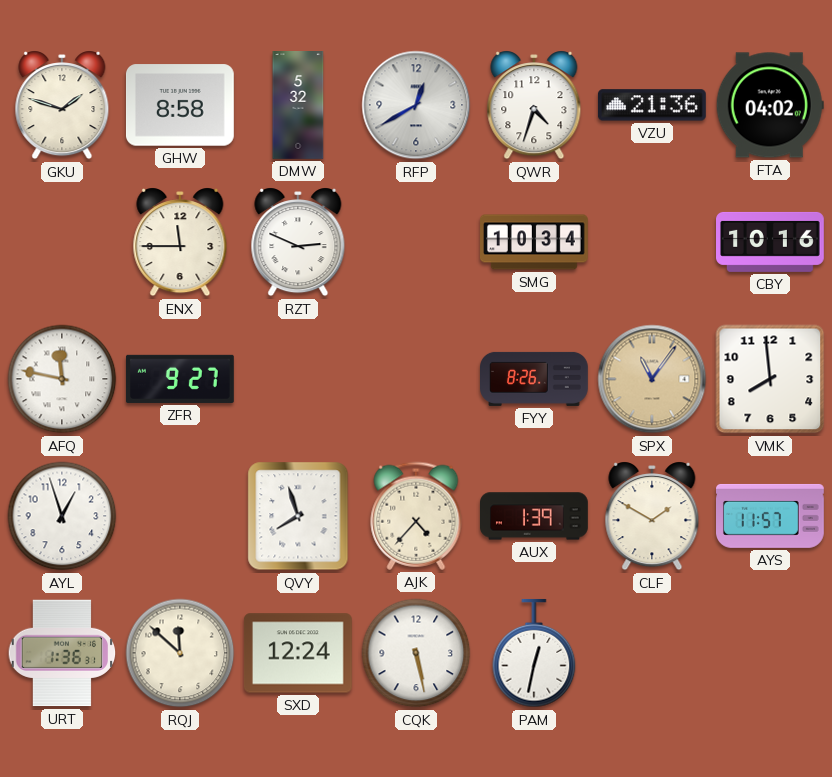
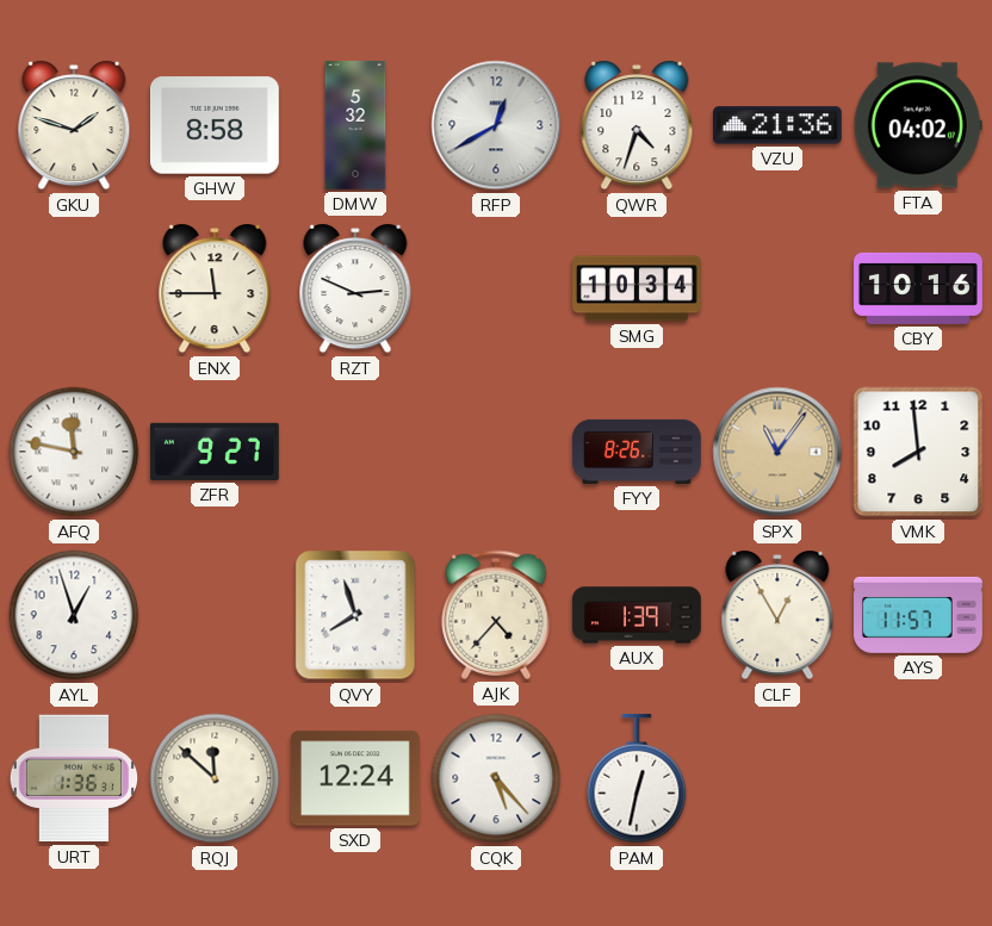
CLF: 1:50 -> 12:55
CQK: 5:28 -> 5:23
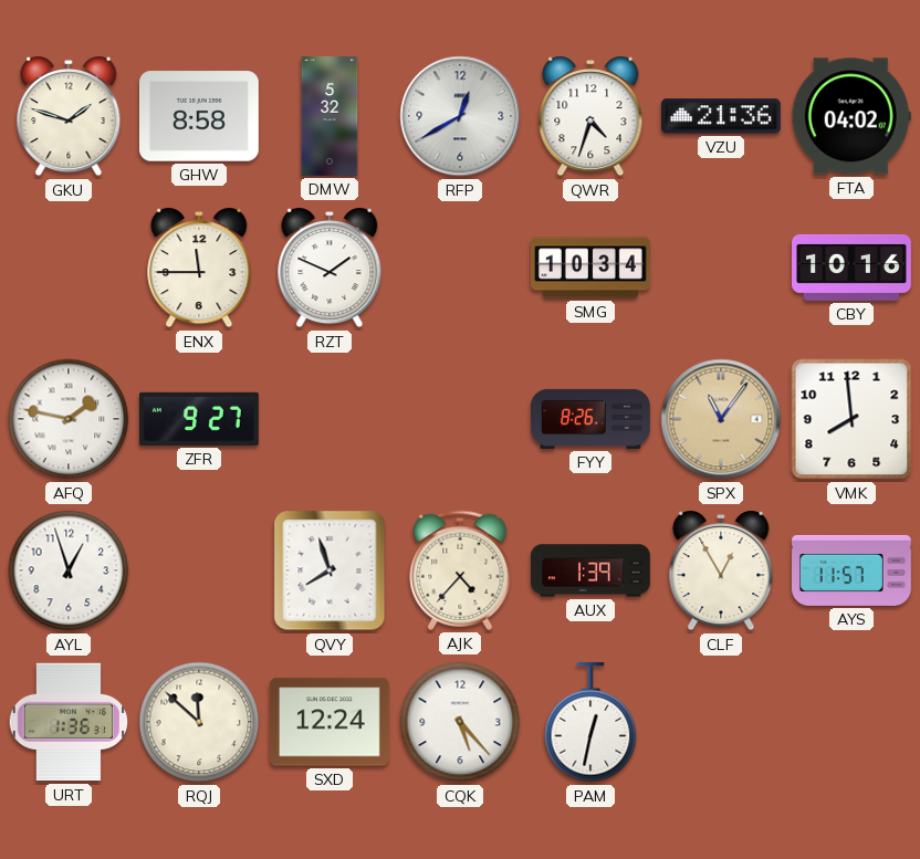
RZT: 2:49 -> 1:49
AFQ: 11:47 -> 1:47
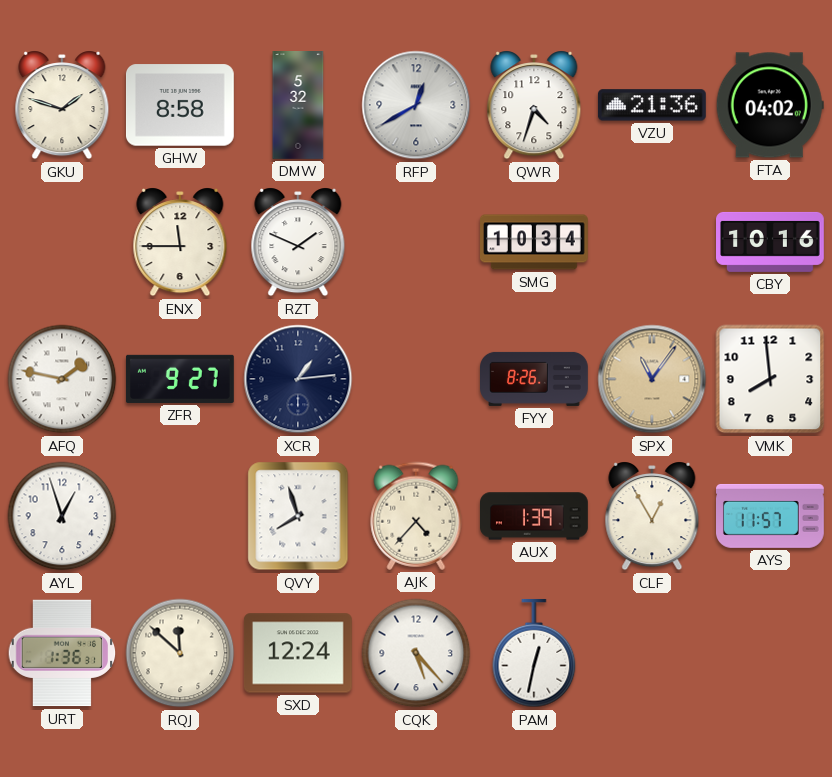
XCR: none -> 1:14
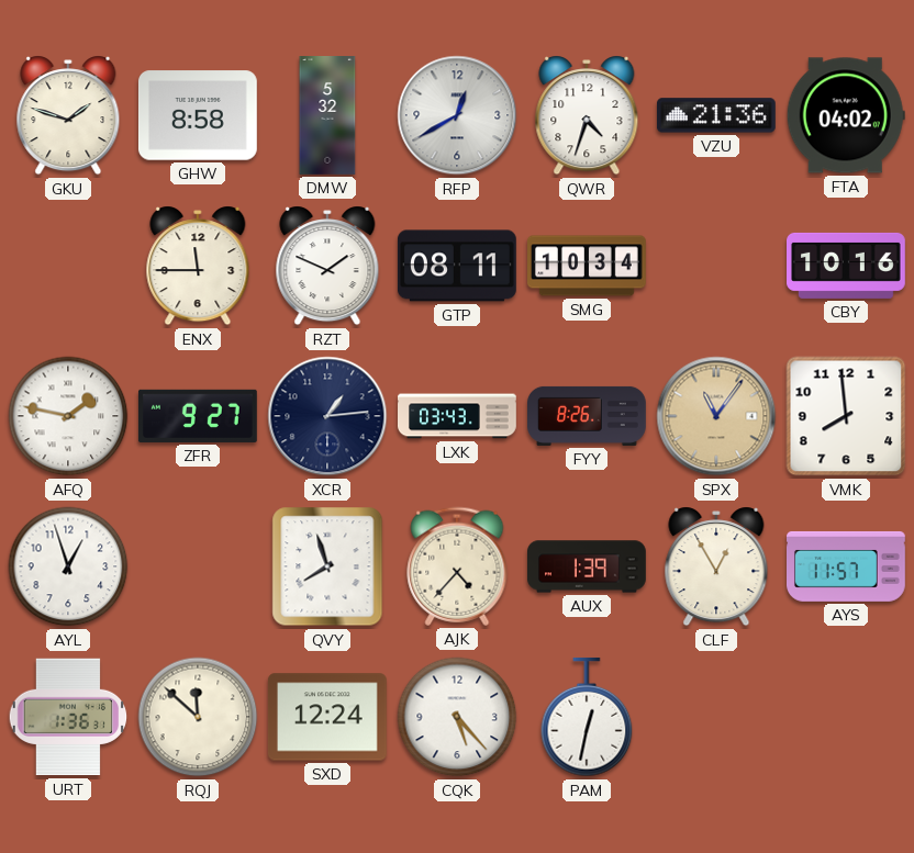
GTP: none -> 08:11
LXK: none -> 03:43
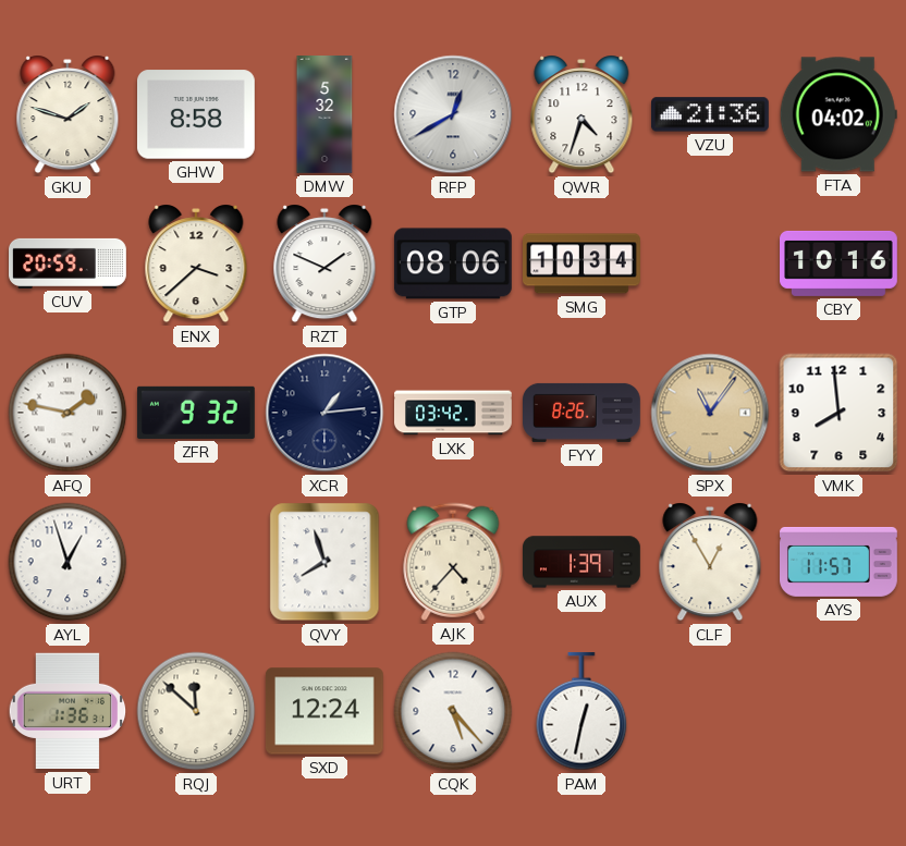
CUV: none -> 20:59
ENX: 11:45 -> 3:38
GTP: 08:11 -> 08:06
ZFR: 9:27 -> 9:32
LXK: 03:43 -> 03:42
